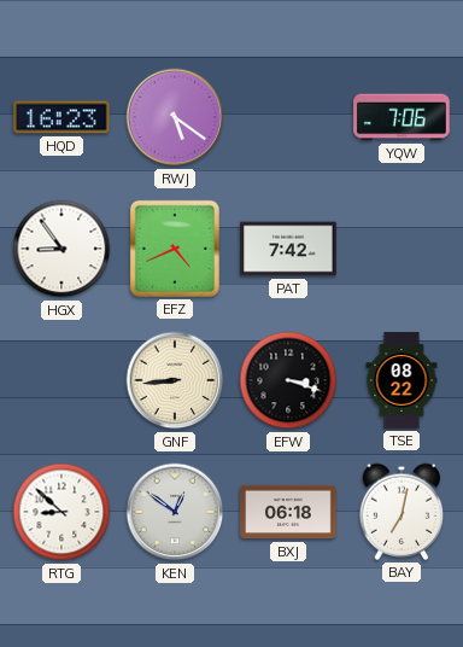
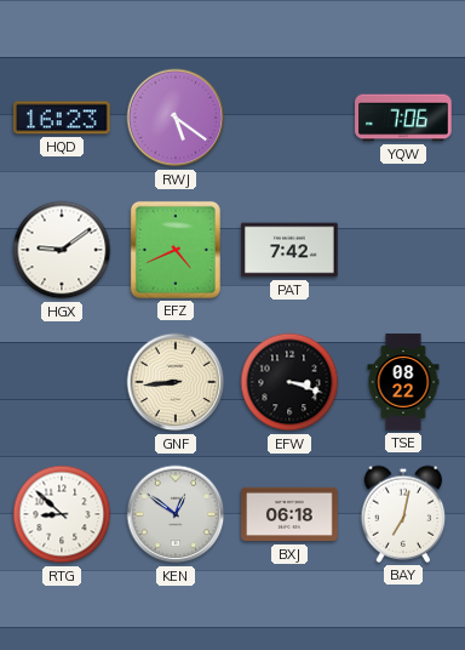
HGX: 8:54 -> 9:09
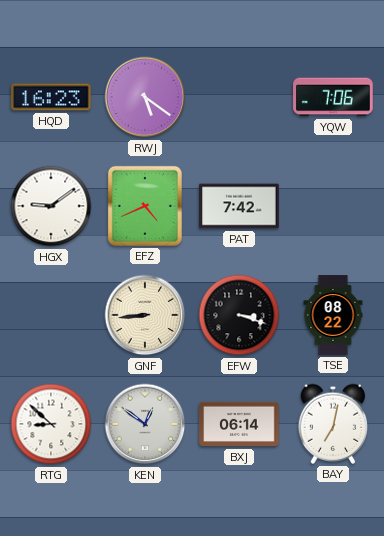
BXJ: 06:18 -> 06:14
